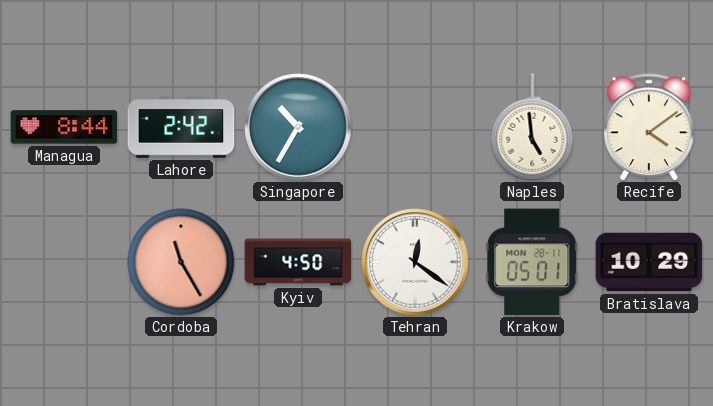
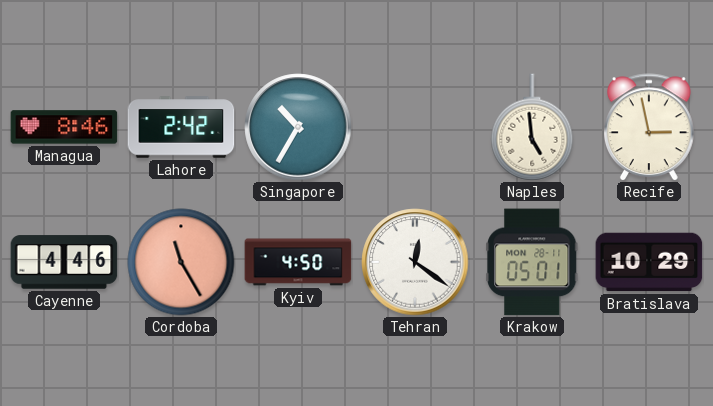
Managua: 8:44 -> 8:46
Recife: 4:09 -> 2:58
Cayenne: none -> 4:46
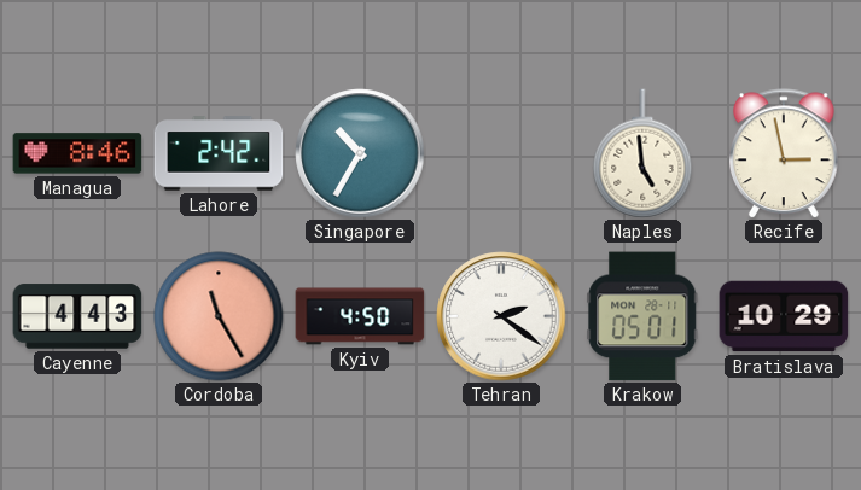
Cayenne: 4:46 -> 4:43
Tehran: 12:21 -> 2:21
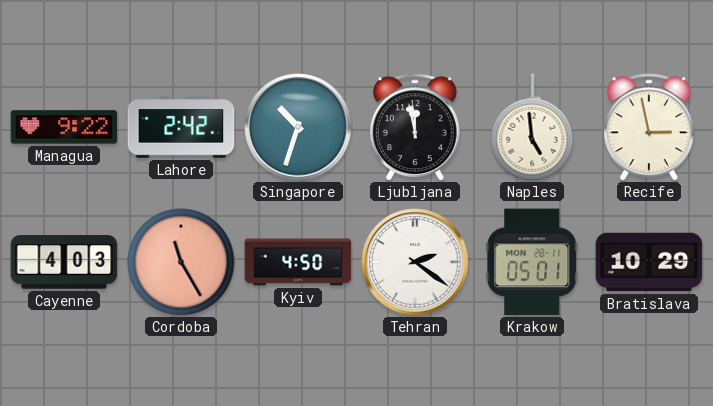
Managua: 8:46 -> 9:22
Singapore: 10:35 -> 10:33
Ljubljana: none -> 11:58
Cayenne: 4:43 -> 4:03
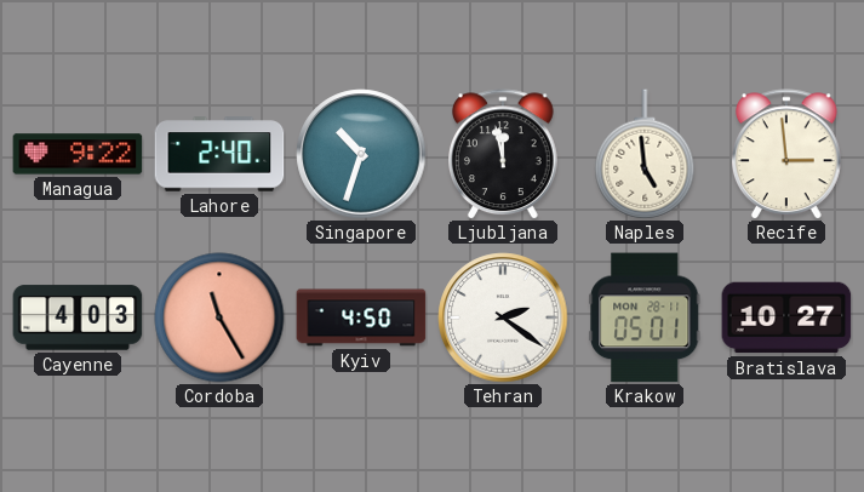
Lahore: 2:42 -> 2:40
Recife: 2:58 -> 2:59
Bratislava: 10:29 -> 10:27
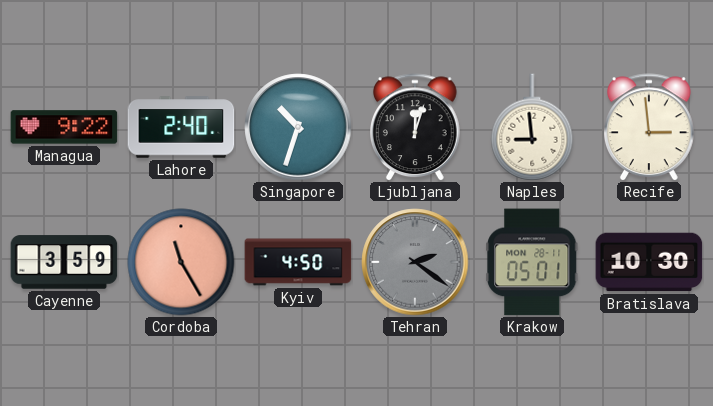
Ljubljana: 11:58 -> 12:03
Naples: 4:59 -> 8:59
Cayenne: 4:03 -> 3:59
Tehran dial: white -> grey
Bratislava: 10:27 -> 10:30
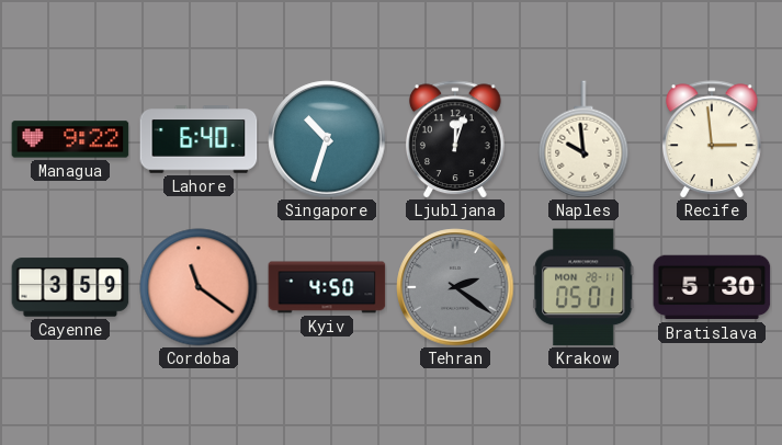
Lahore: 2:40 -> 6:40
Naples: 8:59 -> 9:59
Cordoba: 11:25 -> 11:21
Bratislava: 10:30 -> 5:30
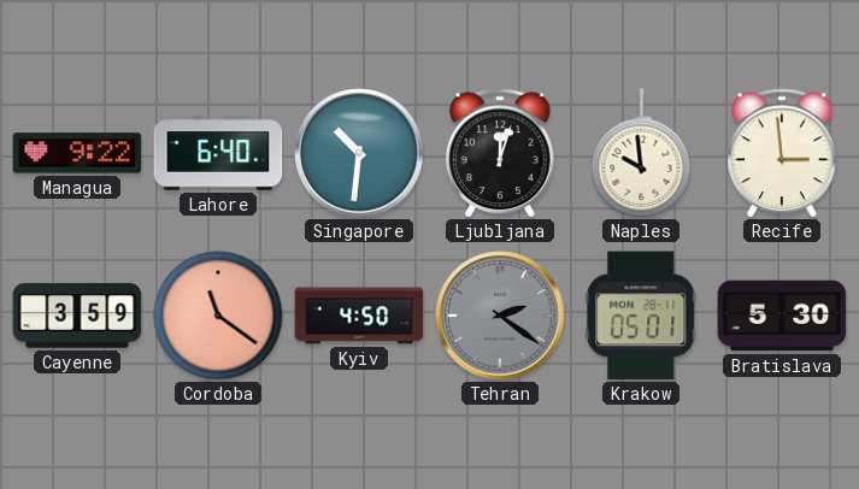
Singapore: 10:33 -> 10:31
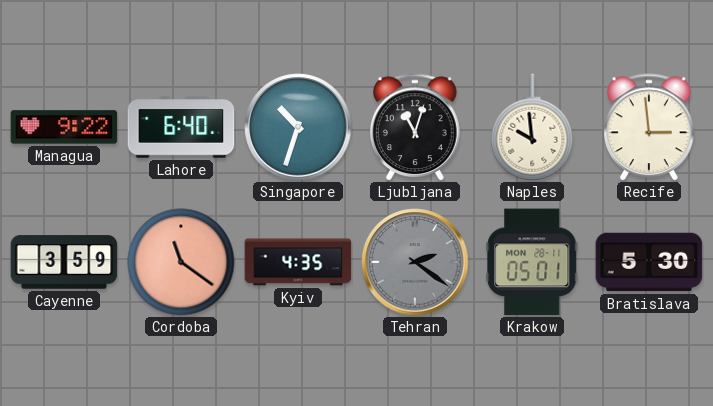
Singapore: 10:31 -> 10:33
Ljubljana: 12:03 -> 11:03
Kyiv: 4:50 -> 4:35
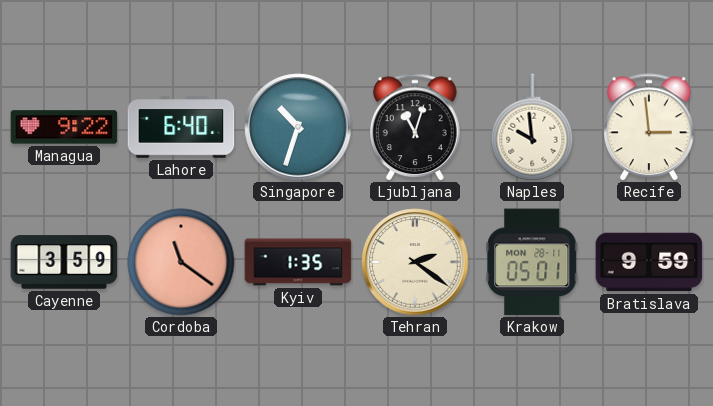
Kyiv: 4:35 -> 1:35
Tehran dial: grey -> cream
Bratislava: 5:30 -> 9:59
